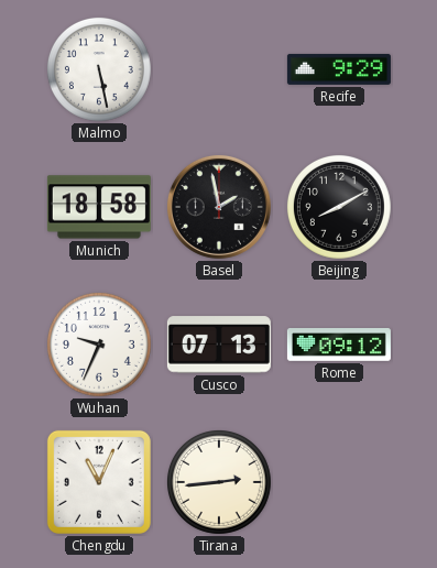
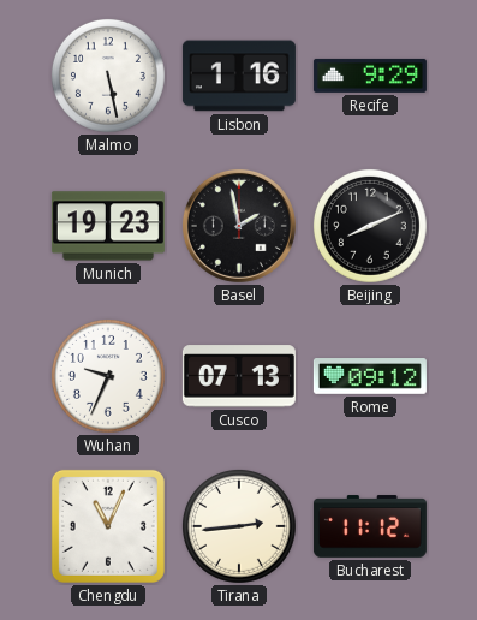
Lisbon: none -> 1:16
Munich: 18:58 -> 19:23
Beijing: 8:10 -> 8:11
Bucharest: none -> 11:12
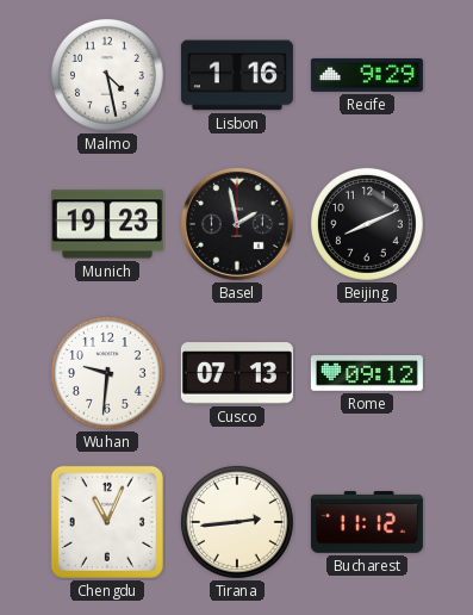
Malmo: 5:28 -> 4:28
Wuhan: 9:34 -> 9:31
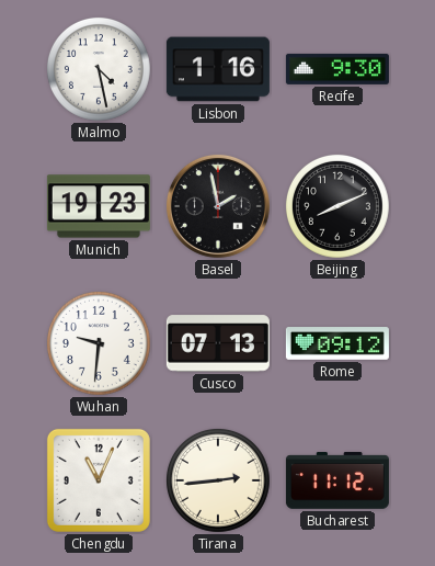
Recife: 9:29 -> 9:30
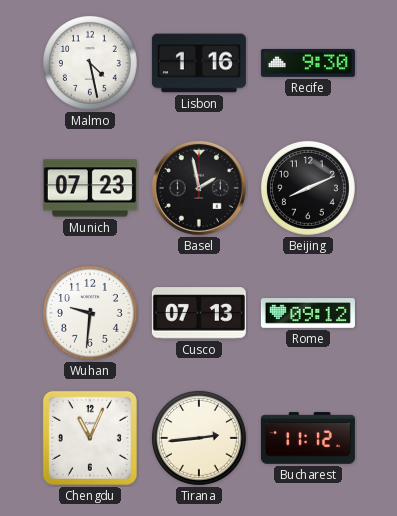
Munich: 19:23 -> 07:23
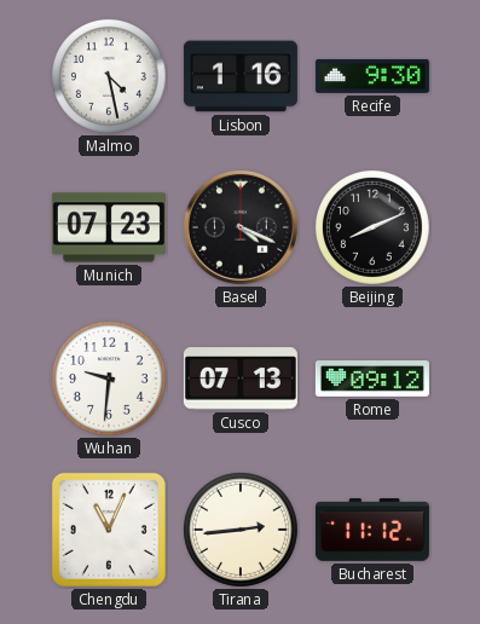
Basel: 1:58 -> 4:19
